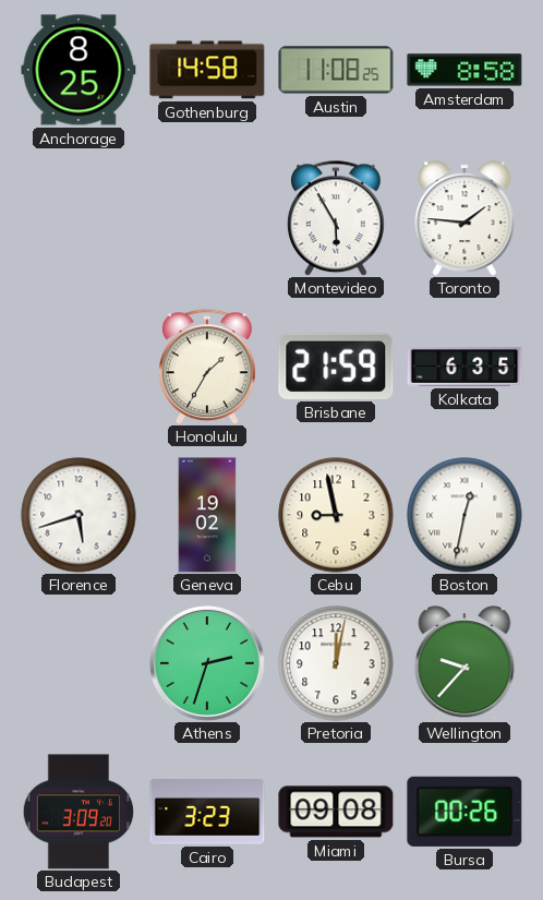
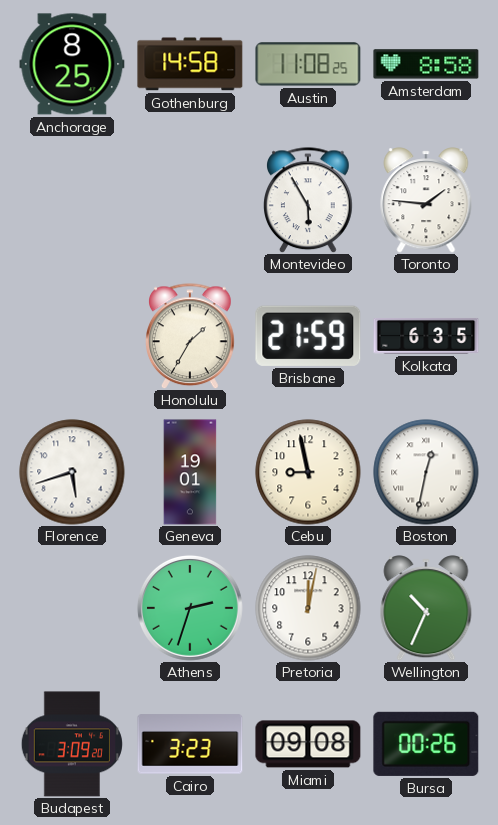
Geneva: 19:02 -> 19:01
Wellington: 9:37 -> 10:34
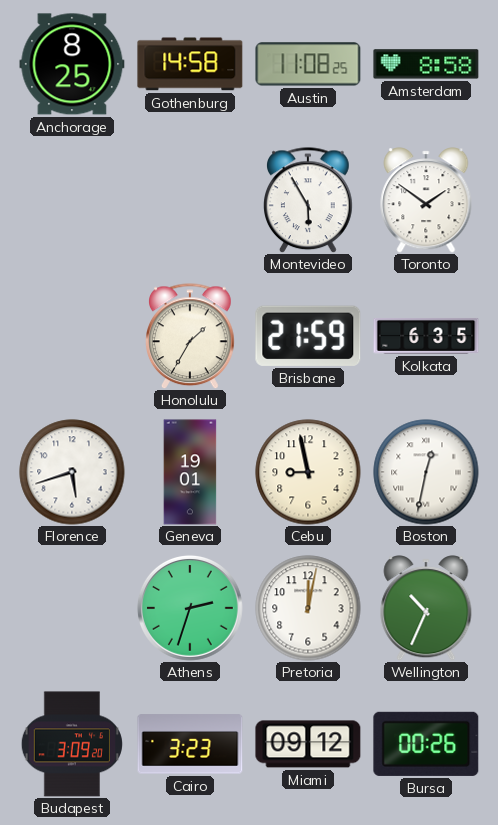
Toronto: 1:46 -> 1:51
Miami: 09:08 -> 09:12
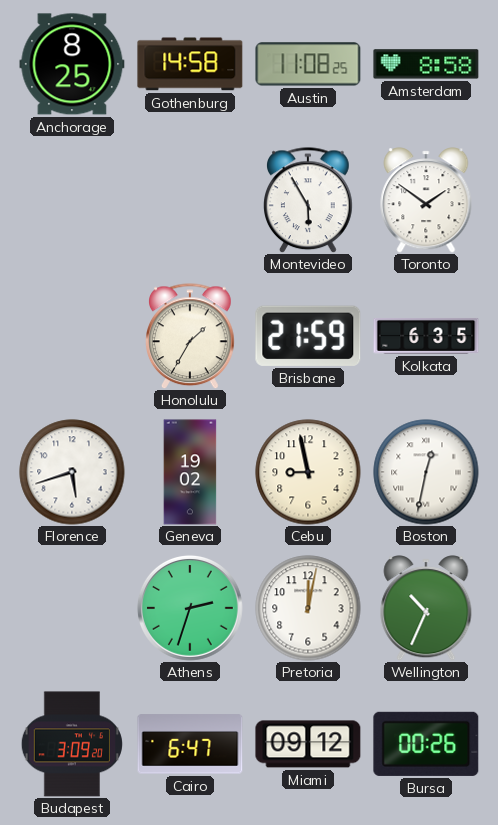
Geneva: 19:01 -> 19:02
Cairo: 3:23 -> 6:47
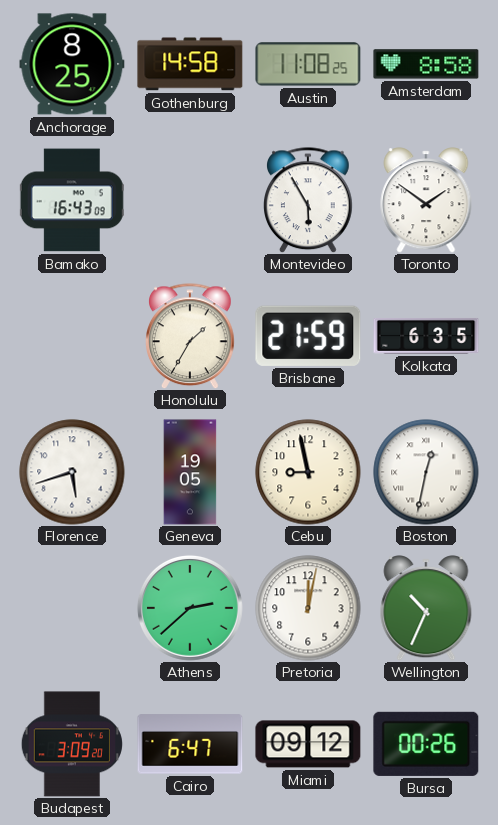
Bamako: none -> 16:43
Geneva: 19:02 -> 19:05
Athens: 2:33 -> 2:38
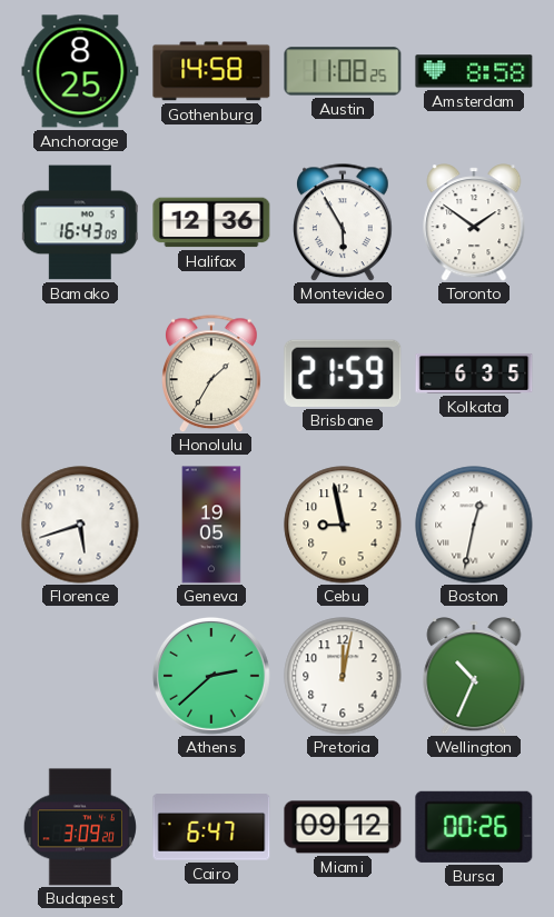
Halifax: none -> 12:36
